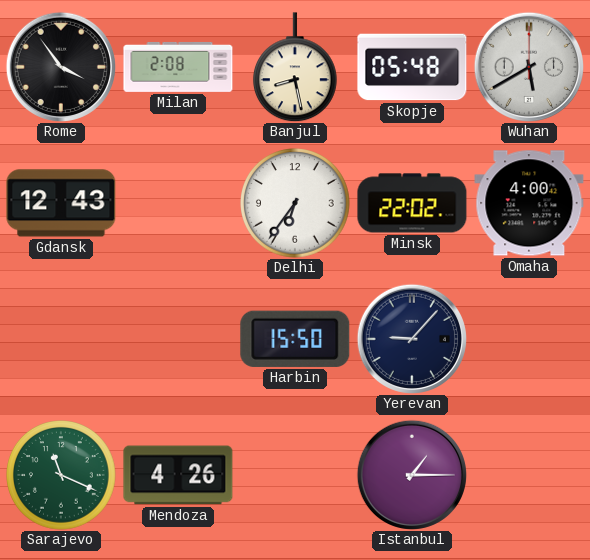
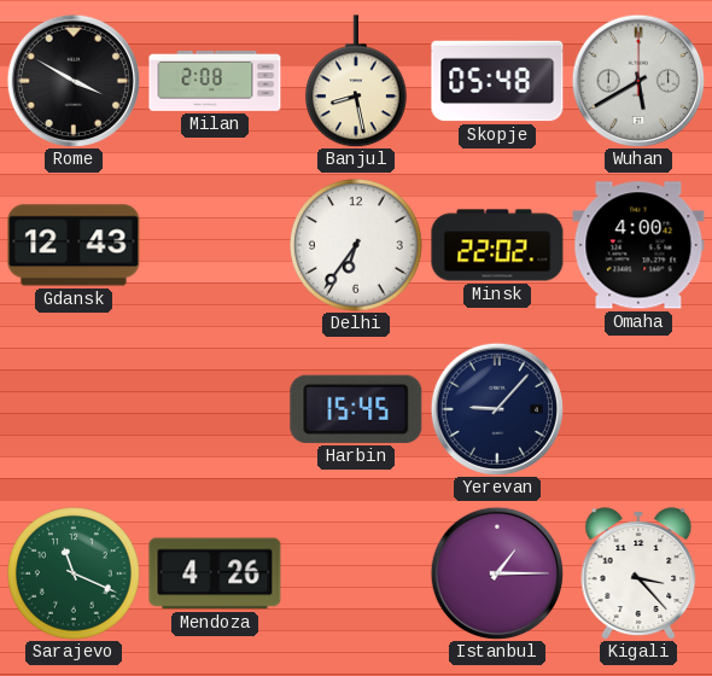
Rome: 3:54 -> 3:50
Harbin: 15:50 -> 15:45
Kigali: none -> 3:23
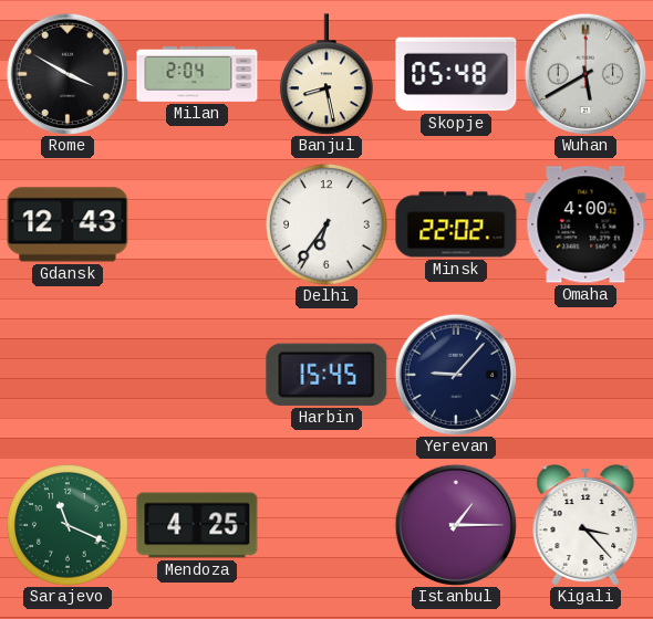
Milan: 2:08 -> 2:04
Mendoza: 4:26 -> 4:25
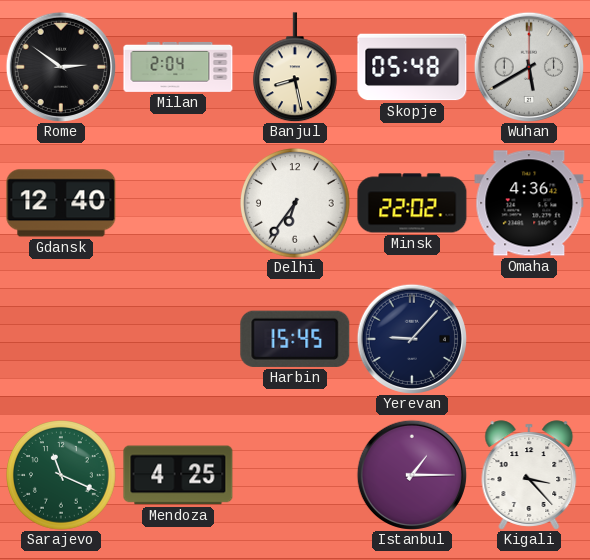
Rome: 3:50 -> 2:51
Gdansk: 12:43 -> 12:40
Omaha: 4:00 -> 4:36
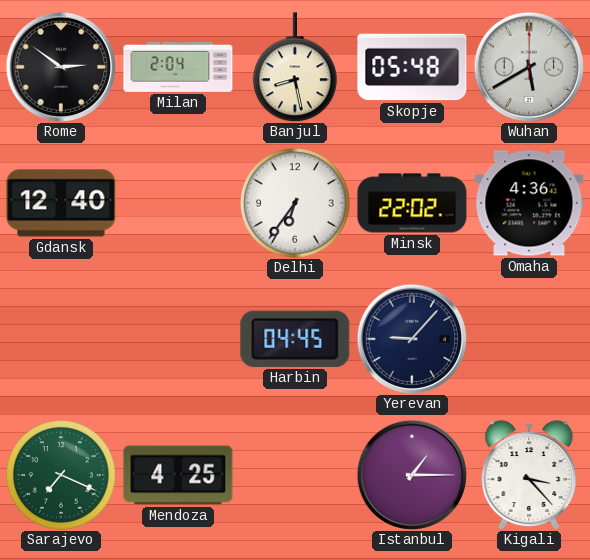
Harbin: 15:45 -> 04:45
Sarajevo: 11:19 -> 7:19
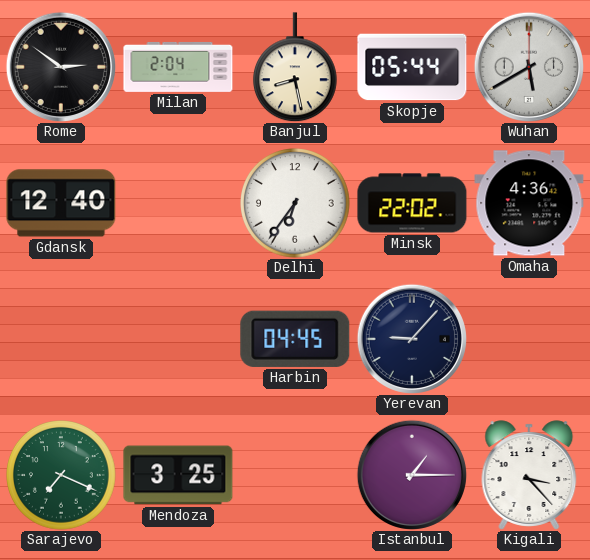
Skopje: 05:48 -> 05:44
Mendoza: 4:25 -> 3:25
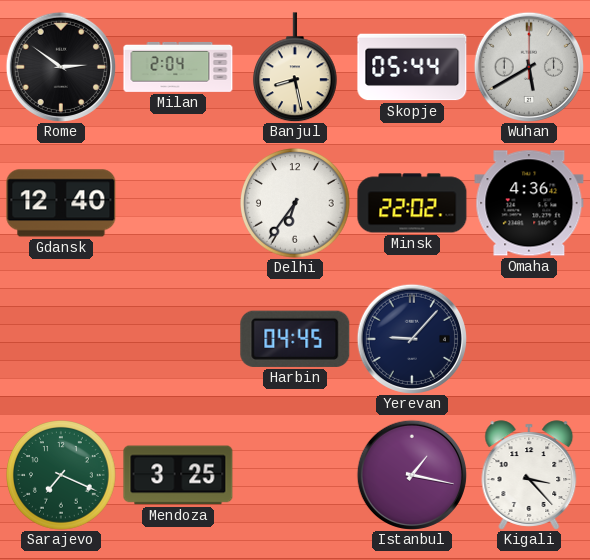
Istanbul: 1:15 -> 1:17
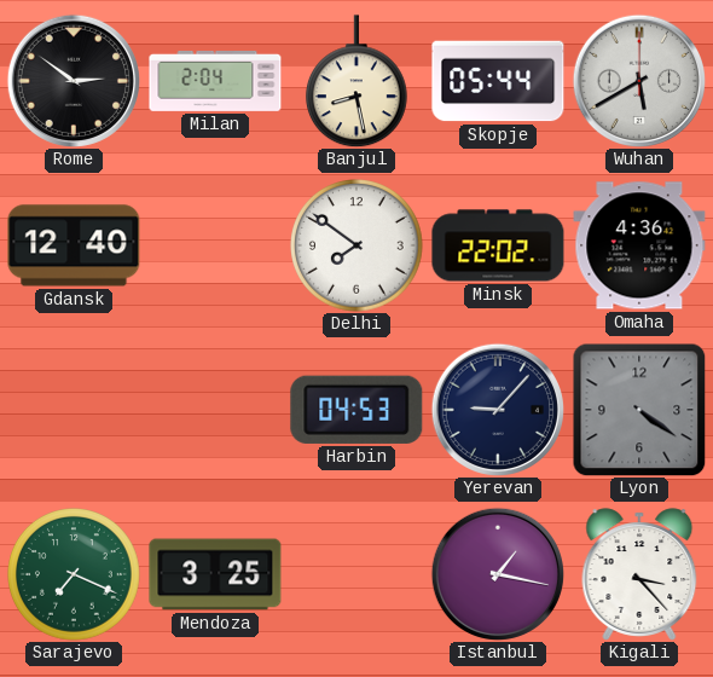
Delhi: 6:36 -> 7:51
Harbin: 04:45 -> 04:53
Lyon: none -> 4:21
